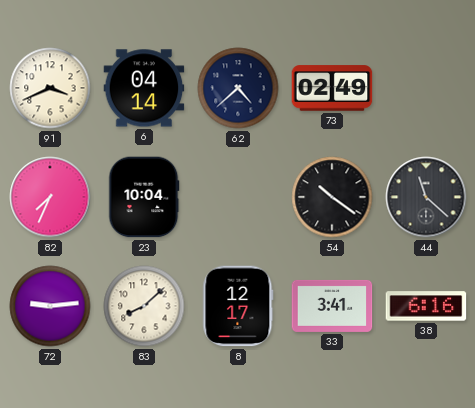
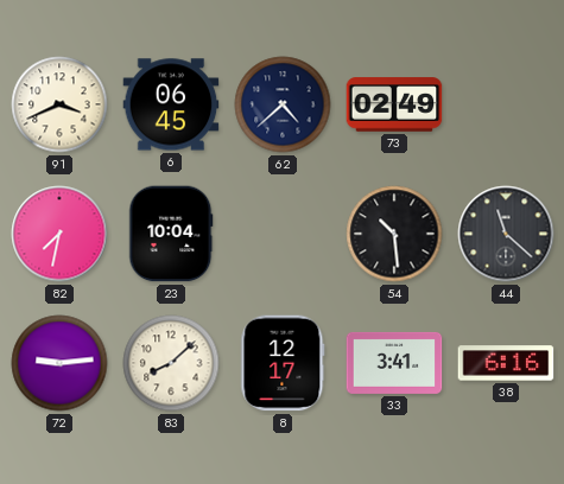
6: 04:14 -> 06:45
82: 7:34 -> 7:32
54: 10:21 -> 10:29
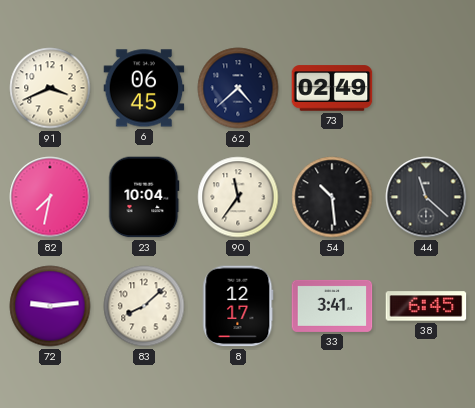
90: none -> 11:36
38: 6:16 -> 6:45
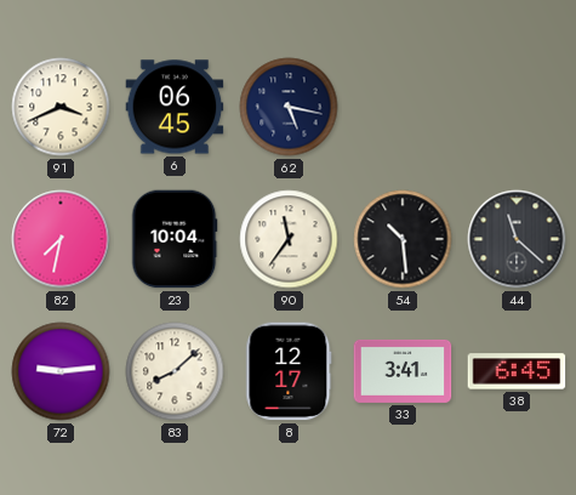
62: 4:38 -> 5:17
73: 02:49 -> none
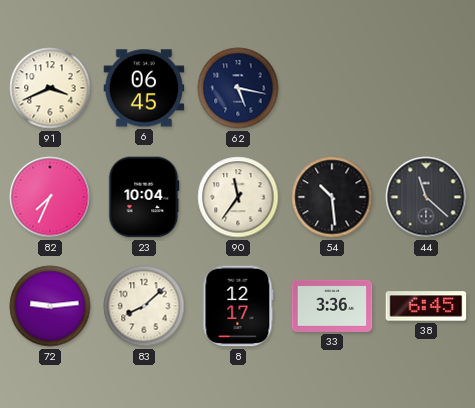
82: 7:32 -> 7:34
33: 3:41 -> 3:36
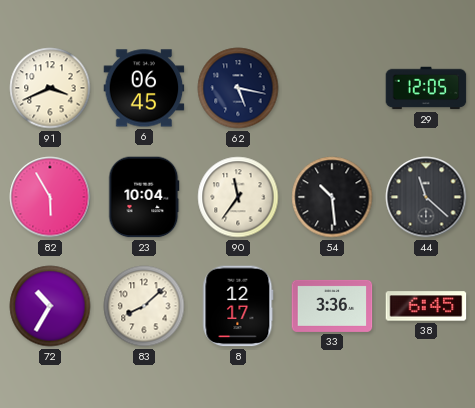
29: none -> 12:05
82: 7:34 -> 5:55
72: 9:14 -> 10:35
